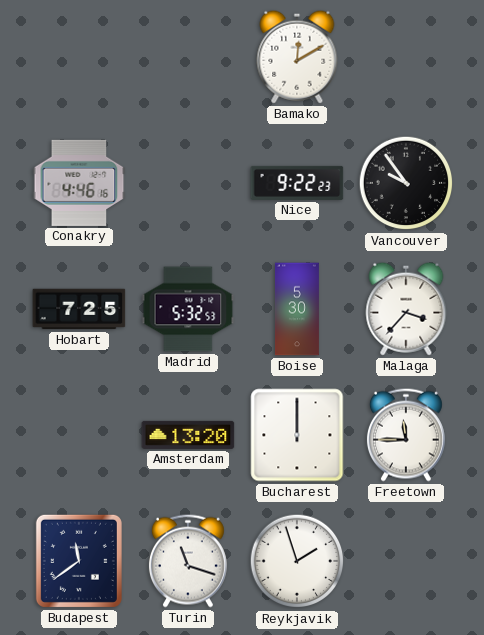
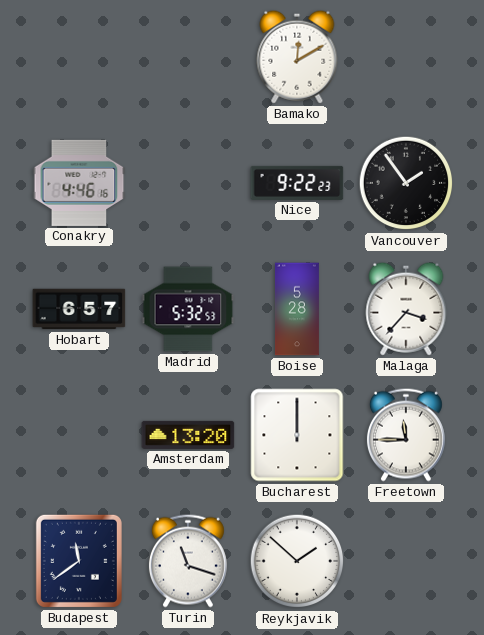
Vancouver: 9:54 -> 1:54
Hobart: 7:25 -> 6:57
Boise: 5:30 -> 5:28
Reykjavik: 1:57 -> 1:52
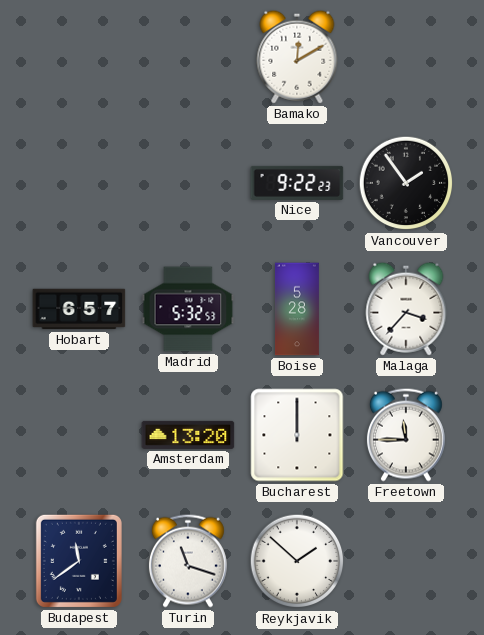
Conakry: 4:46 -> none
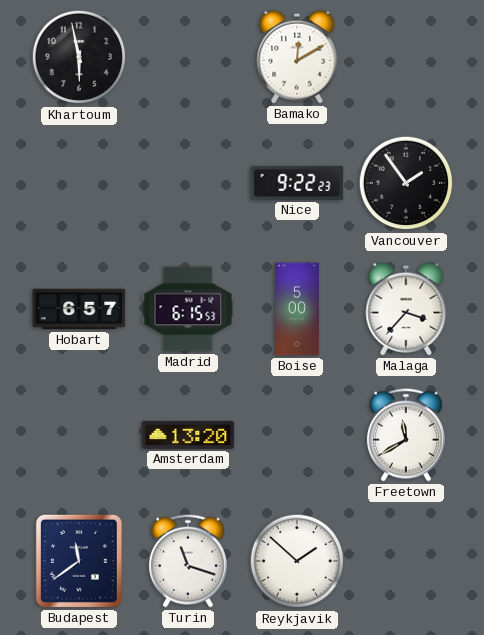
Khartoum: none -> 5:58
Madrid: 5:32 -> 6:15
Boise: 5:28 -> 5:00
Bucharest: 12:00 -> none
Freetown: 11:45 -> 11:40
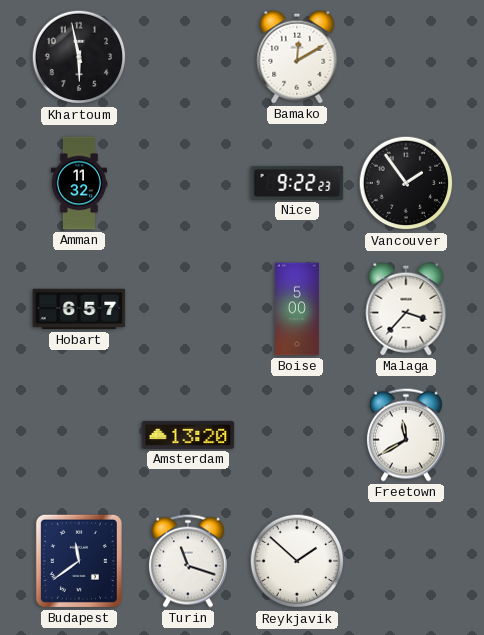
Amman: none -> 11:32
Madrid: 6:15 -> none
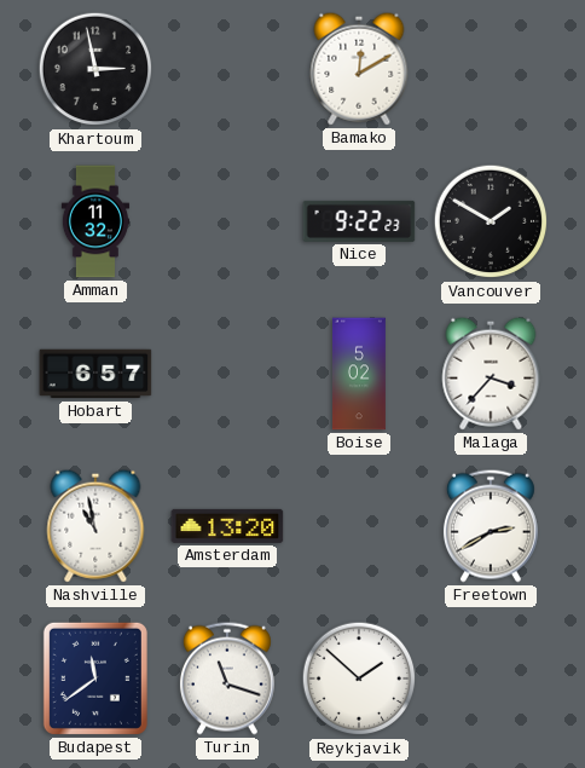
Khartoum: 5:58 -> 2:58
Vancouver: 1:54 -> 1:50
Boise: 5:00 -> 5:02
Nashville: none -> 10:58
Freetown: 11:40 -> 2:40
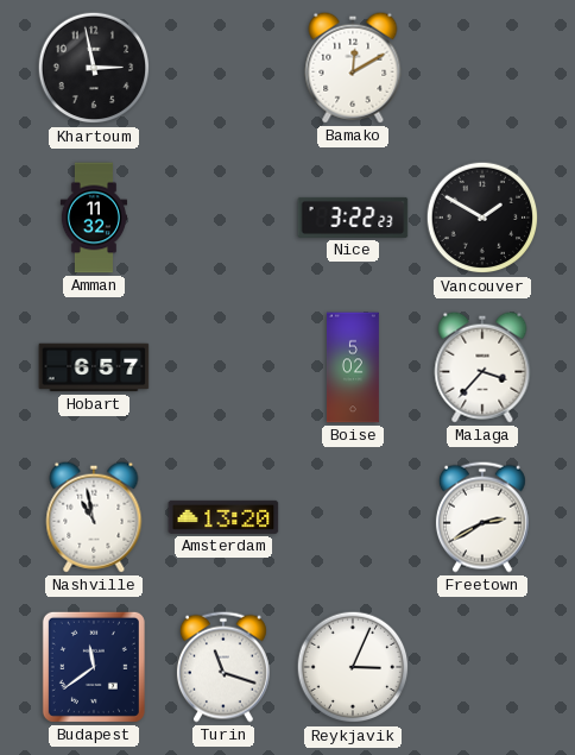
Nice: 9:22 -> 3:22
Reykjavik: 1:52 -> 3:04
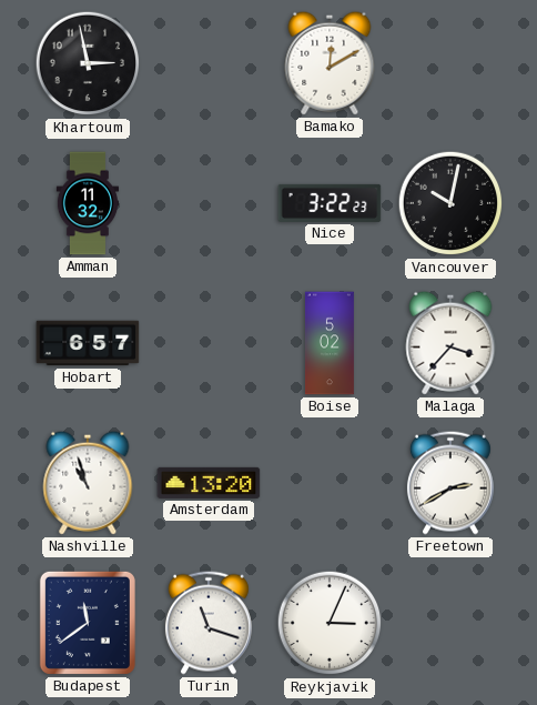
Vancouver: 1:50 -> 10:02
Nashville: 10:58 -> 10:57
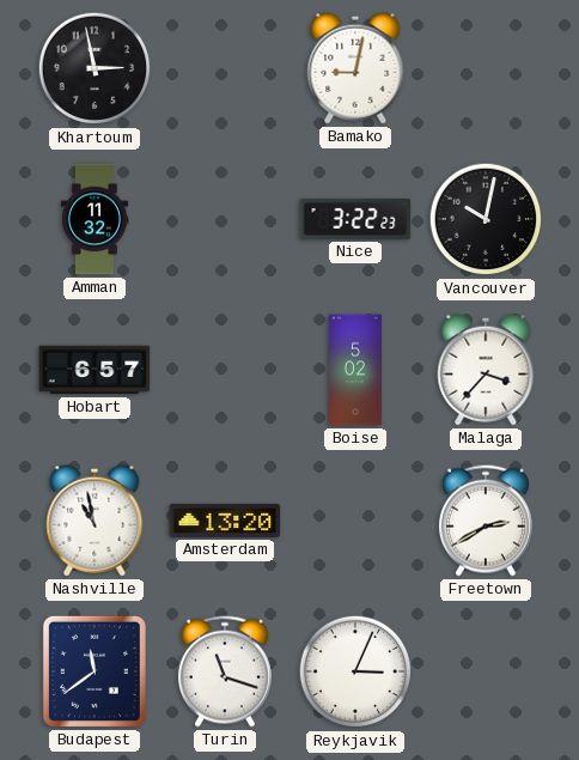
Bamako: 12:10 -> 9:02
Nashville: 10:57 -> 10:58
